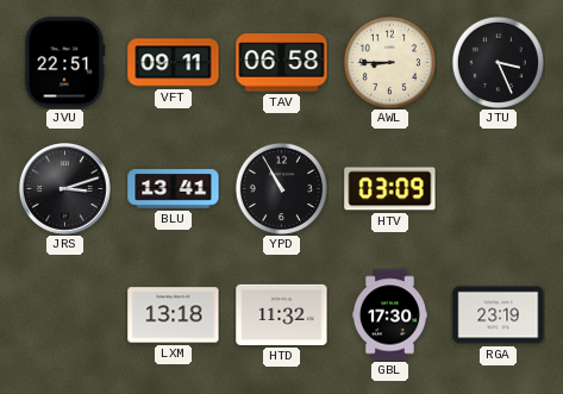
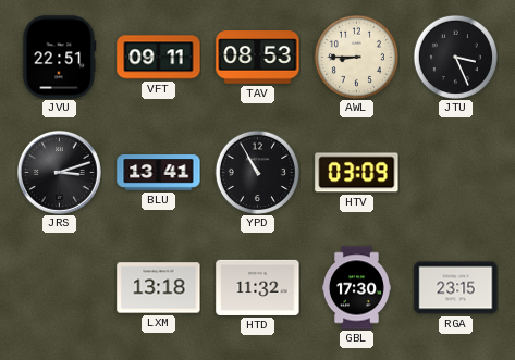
TAV: 06:58 -> 08:53
RGA: 23:19 -> 23:15
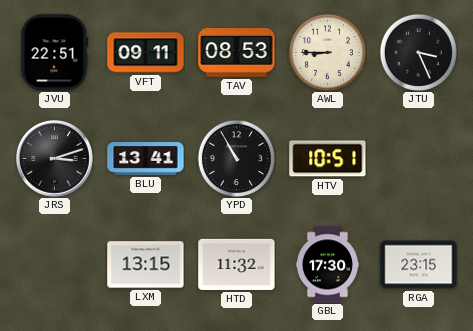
HTV: 03:09 -> 10:51
LXM: 13:18 -> 13:15
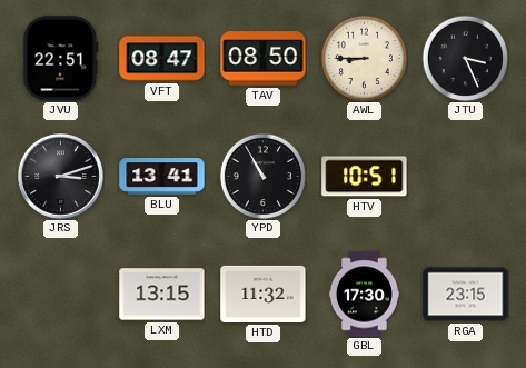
VFT: 09:11 -> 08:47
TAV: 08:53 -> 08:50
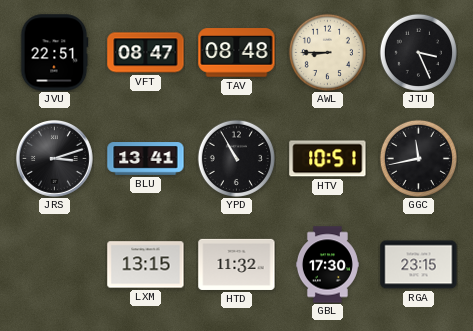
TAV: 08:50 -> 08:48
GGC: none -> 11:43
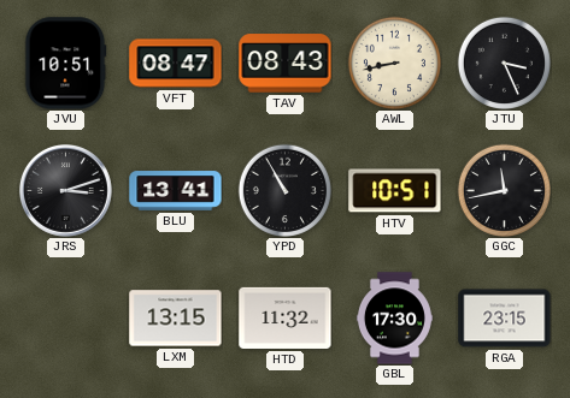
JVU: 22:51 -> 10:51
TAV: 08:48 -> 08:43
AWL: 8:45 -> 8:43
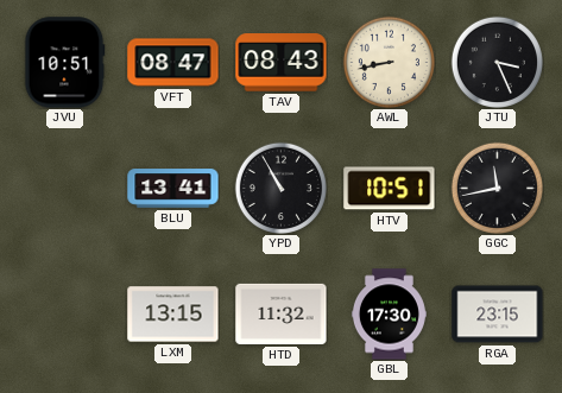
JRS: 3:12 -> none
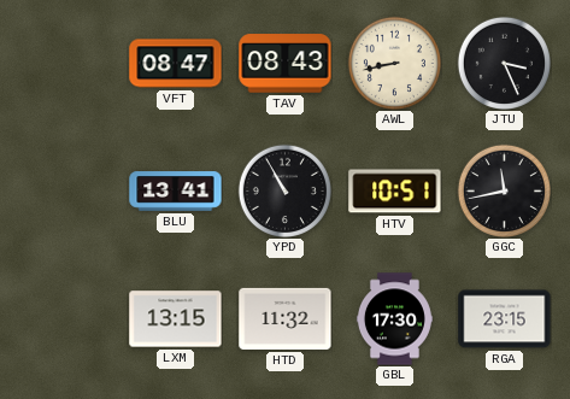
JVU: 10:51 -> none
